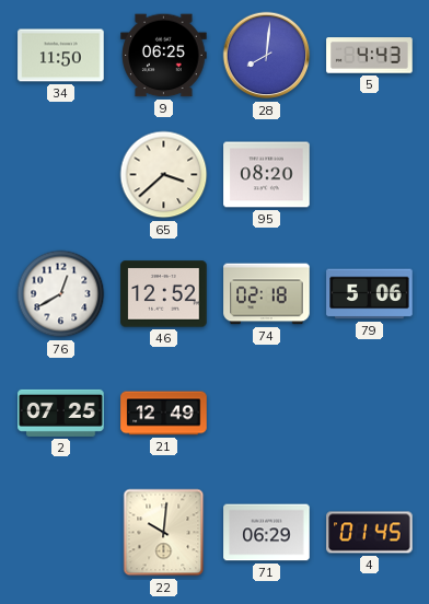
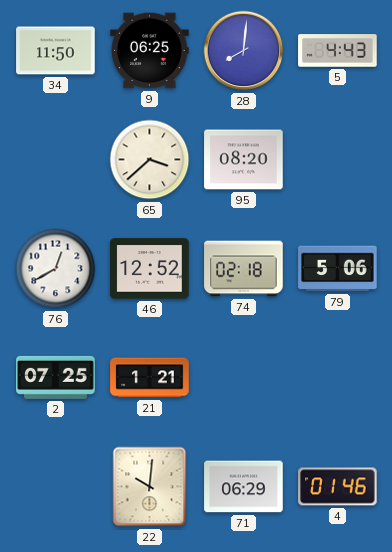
21: 12:49 -> 1:21
4: 01:45 -> 01:46
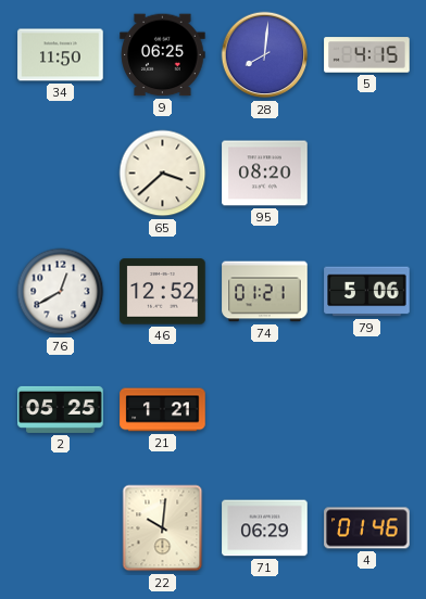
5: 4:43 -> 4:15
74: 02:18 -> 01:21
2: 07:25 -> 05:25
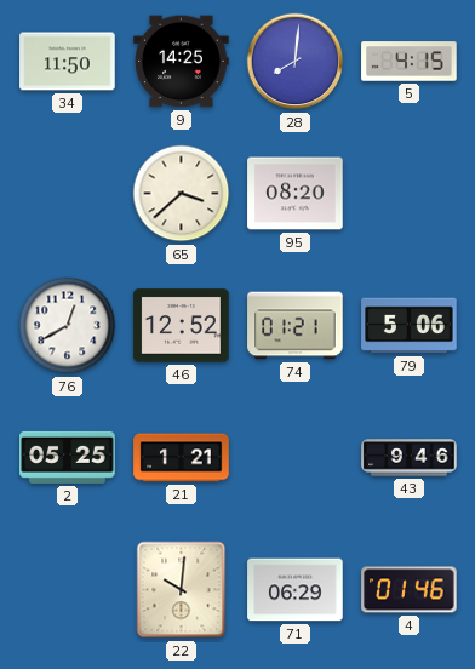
9: 06:25 -> 14:25
43: none -> 9:46
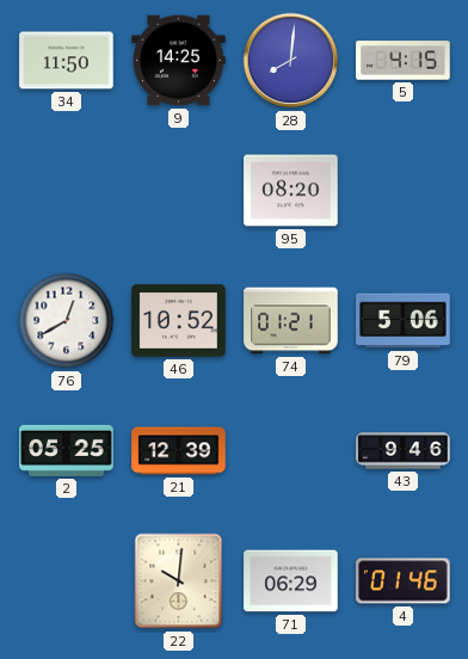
65: 3:38 -> none
46: 12:52 -> 10:52
21: 1:21 -> 12:39
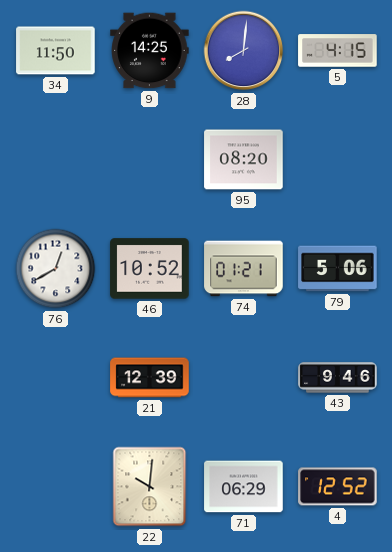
2: 05:25 -> none
4: 01:46 -> 12:52
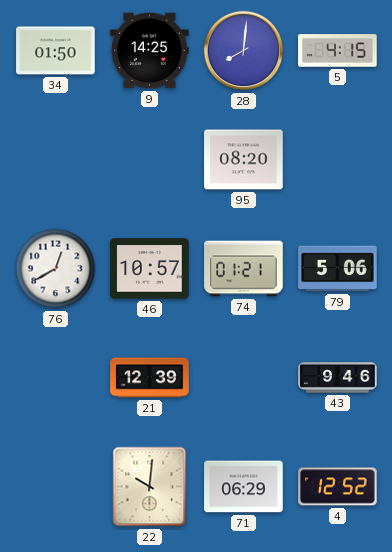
34: 11:50 -> 01:50
46: 10:52 -> 10:57
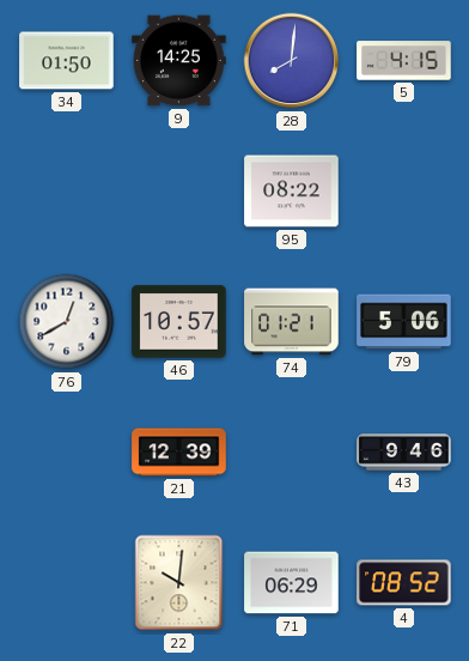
95: 08:20 -> 08:22
4: 12:52 -> 08:52
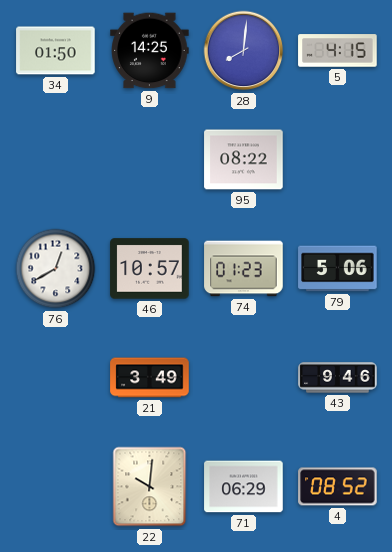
74: 01:21 -> 01:23
21: 12:39 -> 3:49
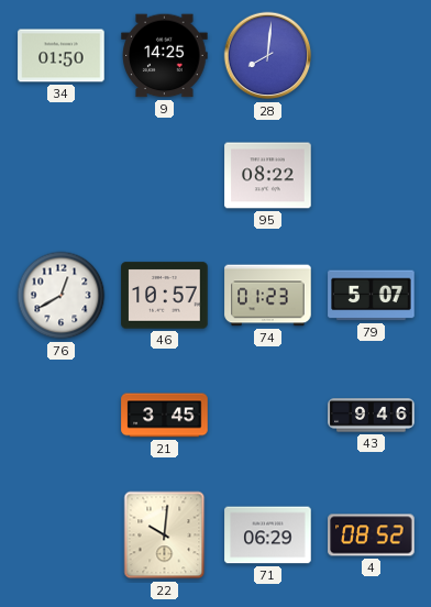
5: 4:15 -> none
79: 5:06 -> 5:07
21: 3:49 -> 3:45
